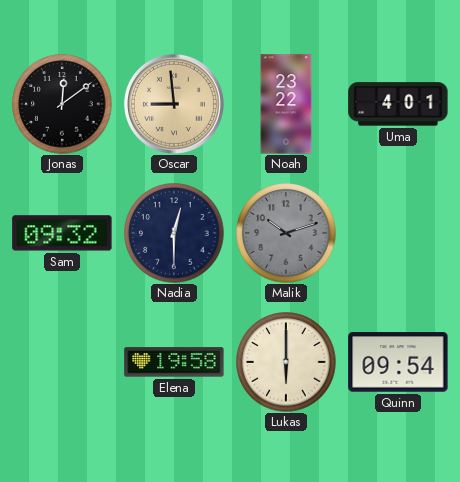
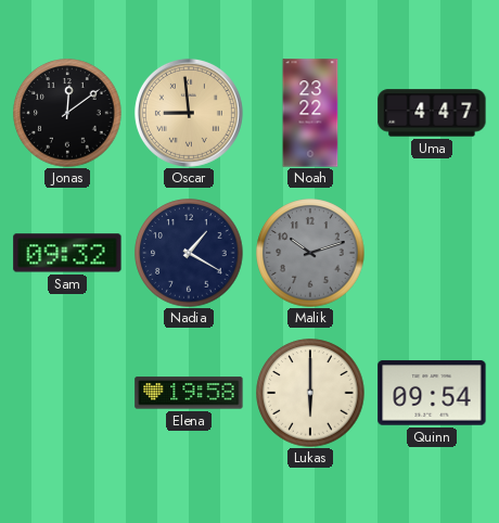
Uma: 4:01 -> 4:47
Nadia: 12:30 -> 1:20
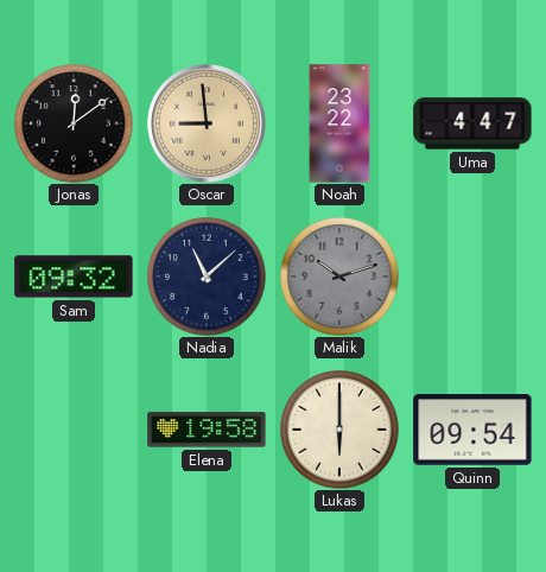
Nadia: 1:20 -> 11:08
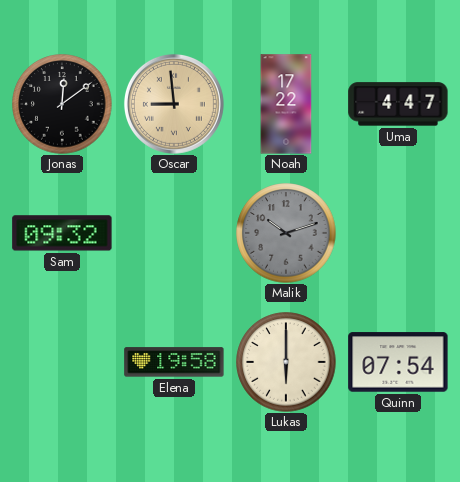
Noah: 23:22 -> 17:22
Nadia: 11:08 -> none
Quinn: 09:54 -> 07:54
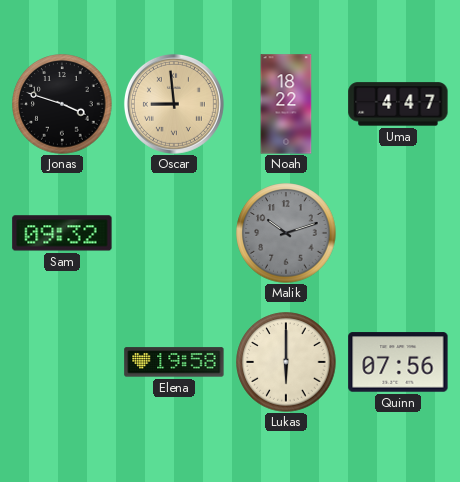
Jonas: 12:09 -> 3:48
Noah: 17:22 -> 18:22
Quinn: 07:54 -> 07:56
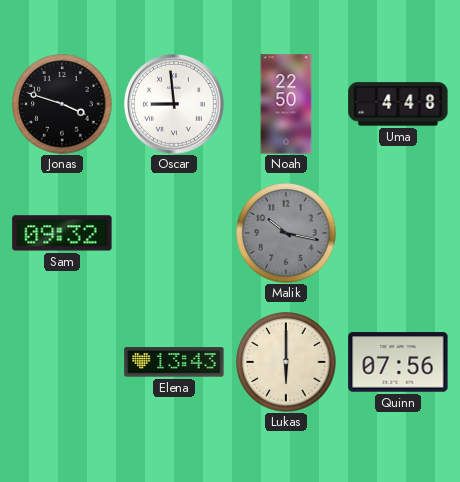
Oscar dial: champagne -> white
Noah: 18:22 -> 22:50
Uma: 4:47 -> 4:48
Malik: 10:12 -> 10:17
Elena: 19:58 -> 13:43
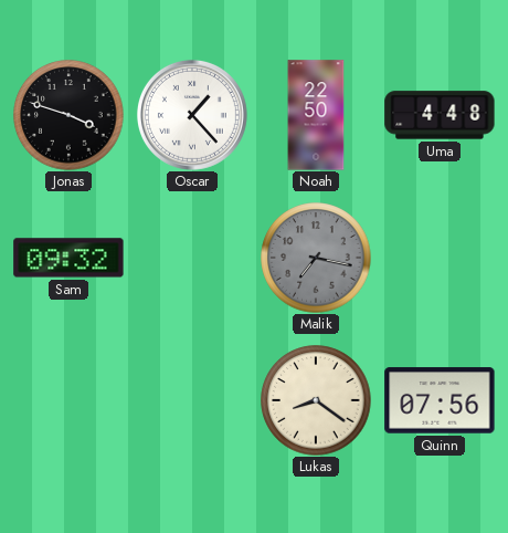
Oscar: 8:59 -> 1:23
Malik: 10:17 -> 7:17
Elena: 13:43 -> none
Lukas: 6:00 -> 8:21
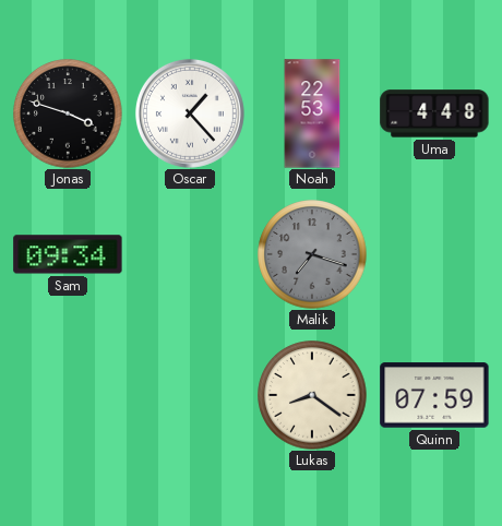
Noah: 22:50 -> 22:53
Sam: 09:32 -> 09:34
Malik: 7:17 -> 7:18
Quinn: 07:56 -> 07:59
